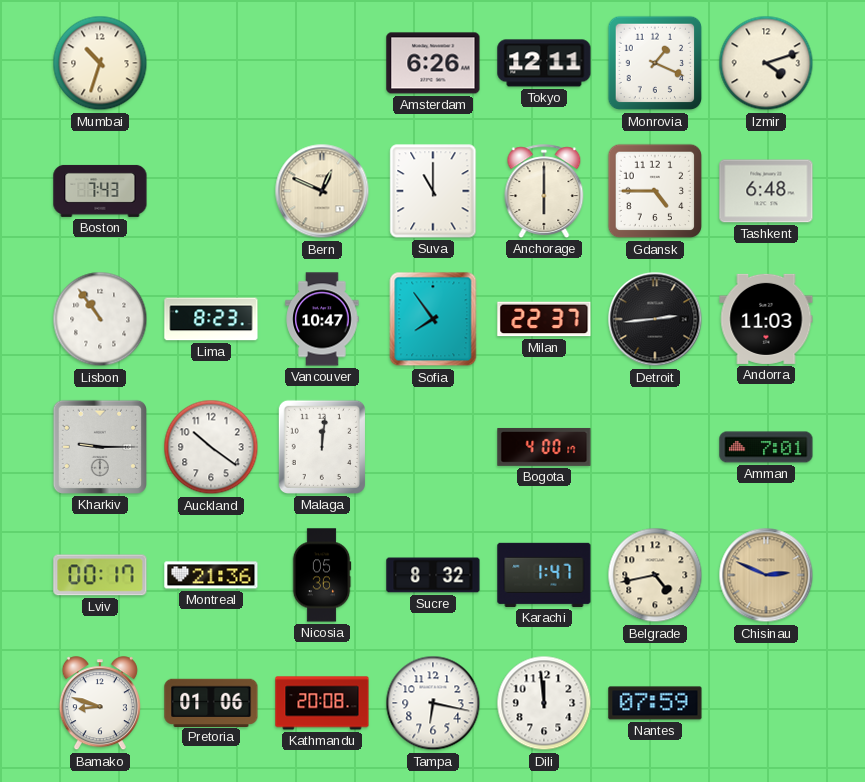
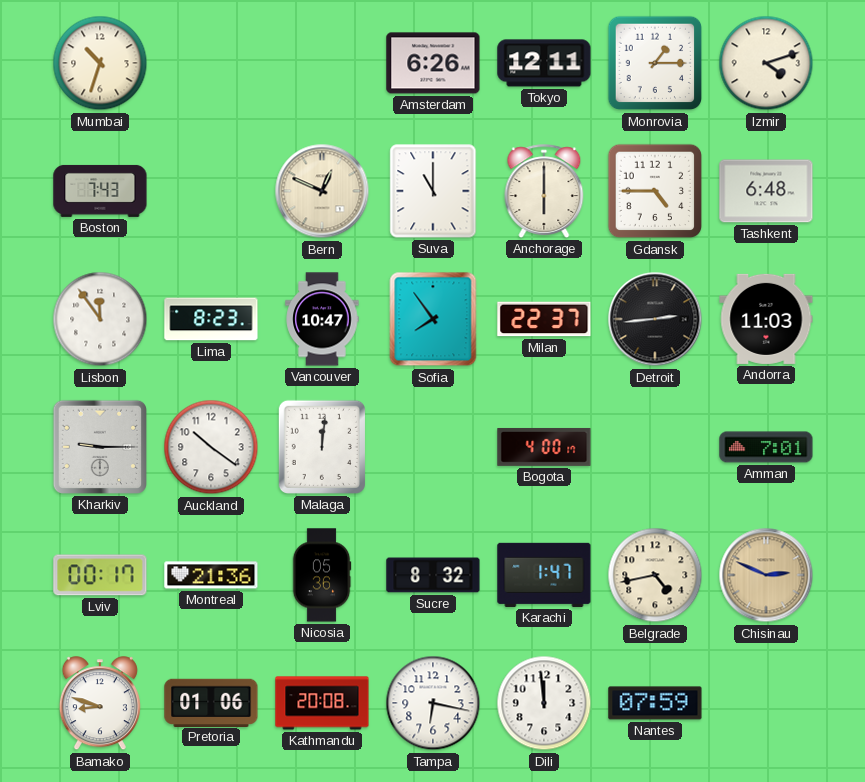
Monrovia: 1:19 -> 1:15
Lisbon: 10:54 -> 11:54
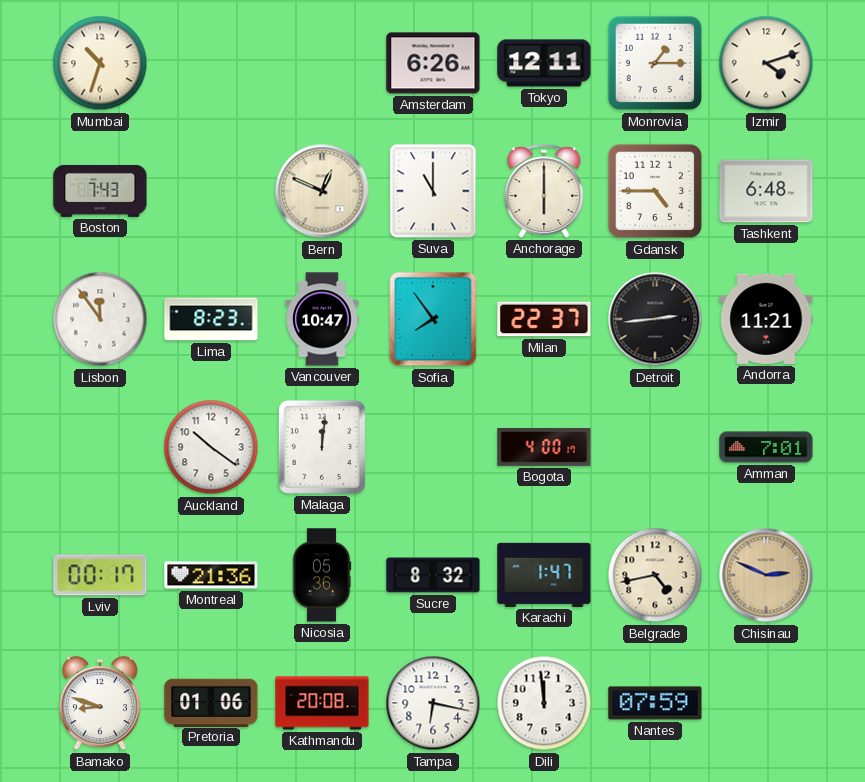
Andorra: 11:03 -> 11:21
Kharkiv: 9:15 -> none
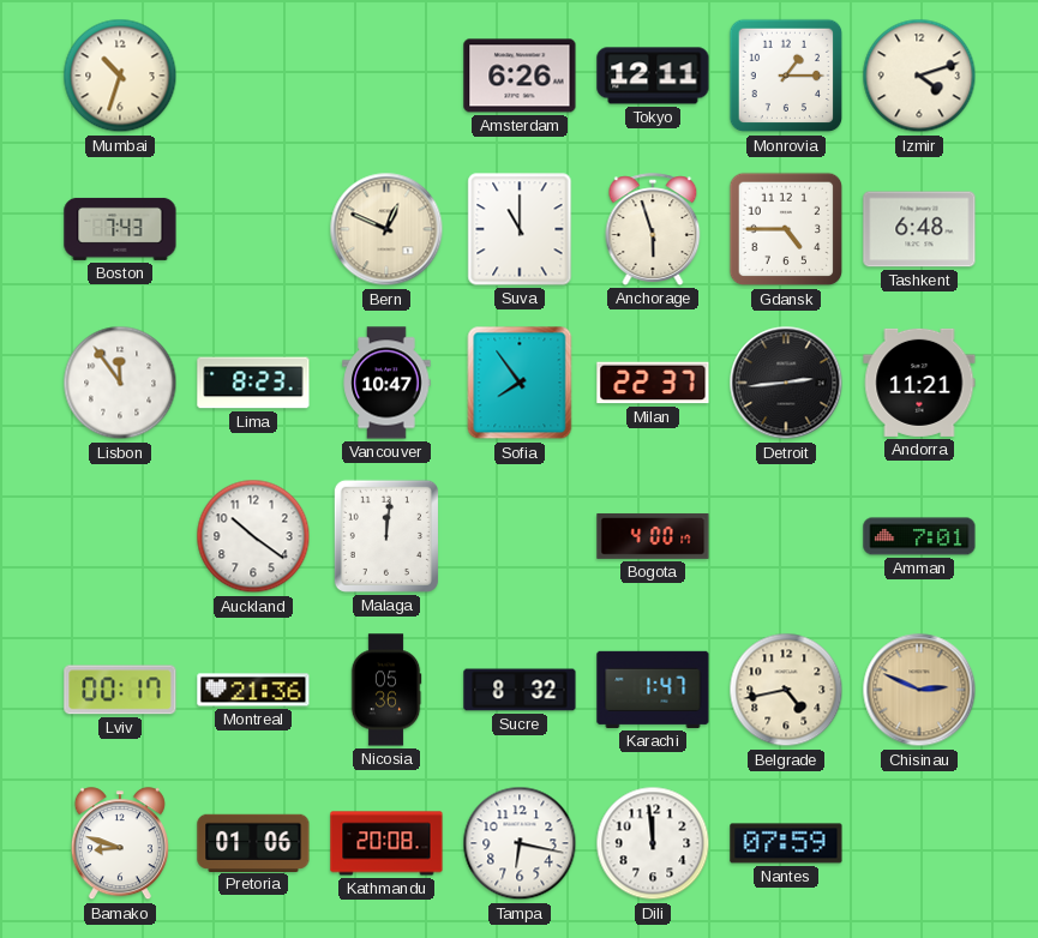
Anchorage: 6:00 -> 5:57
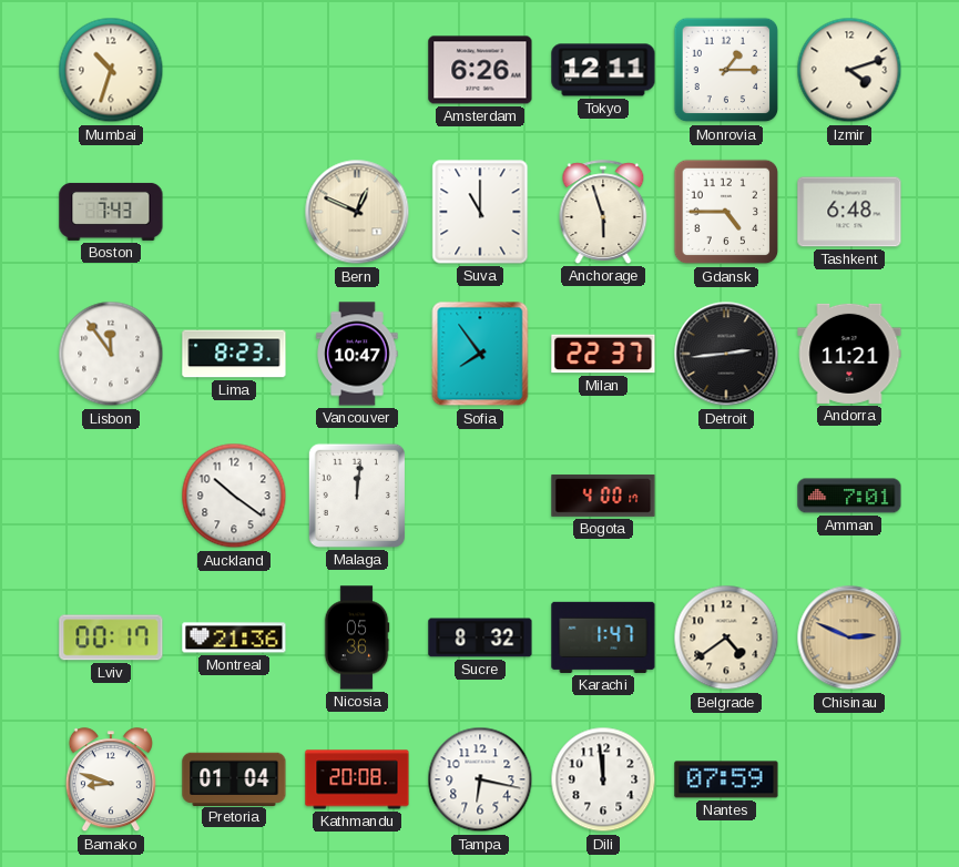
Belgrade: 4:43 -> 4:39
Pretoria: 01:06 -> 01:04
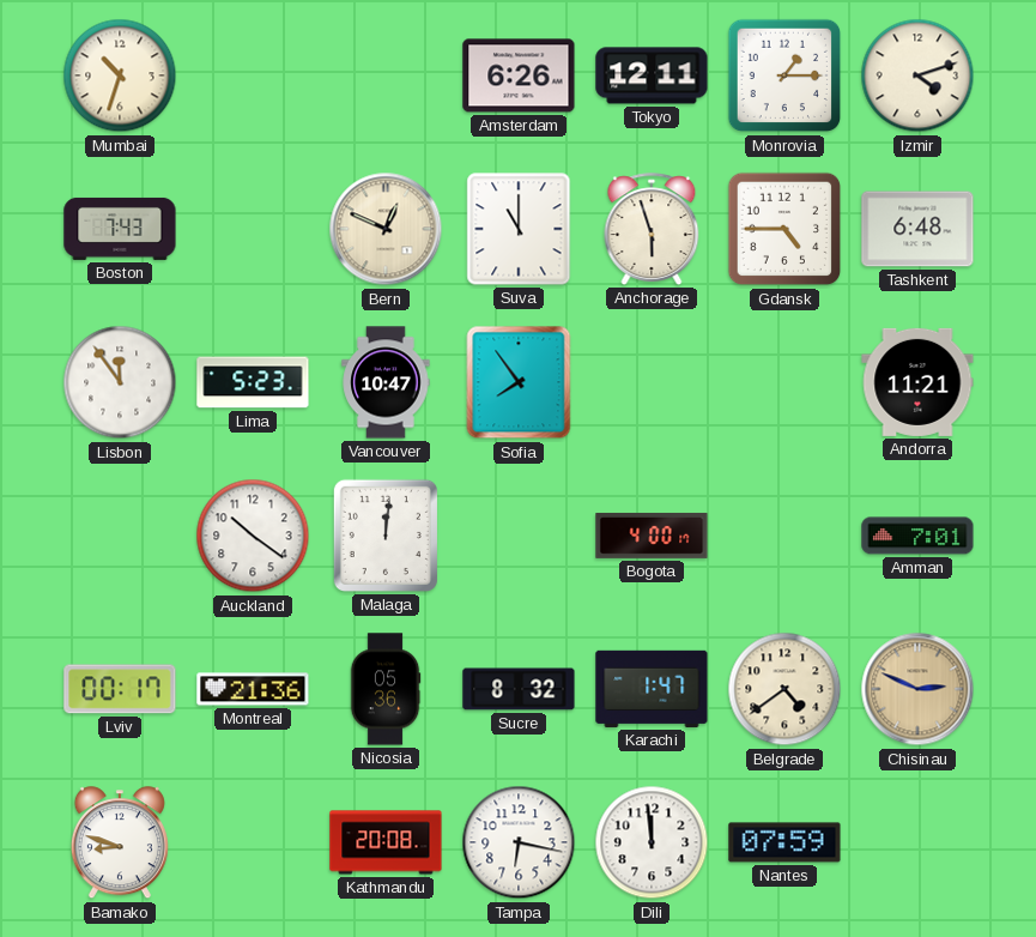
Lima: 8:23 -> 5:23
Milan: 22:37 -> none
Detroit: 2:44 -> none
Pretoria: 01:04 -> none
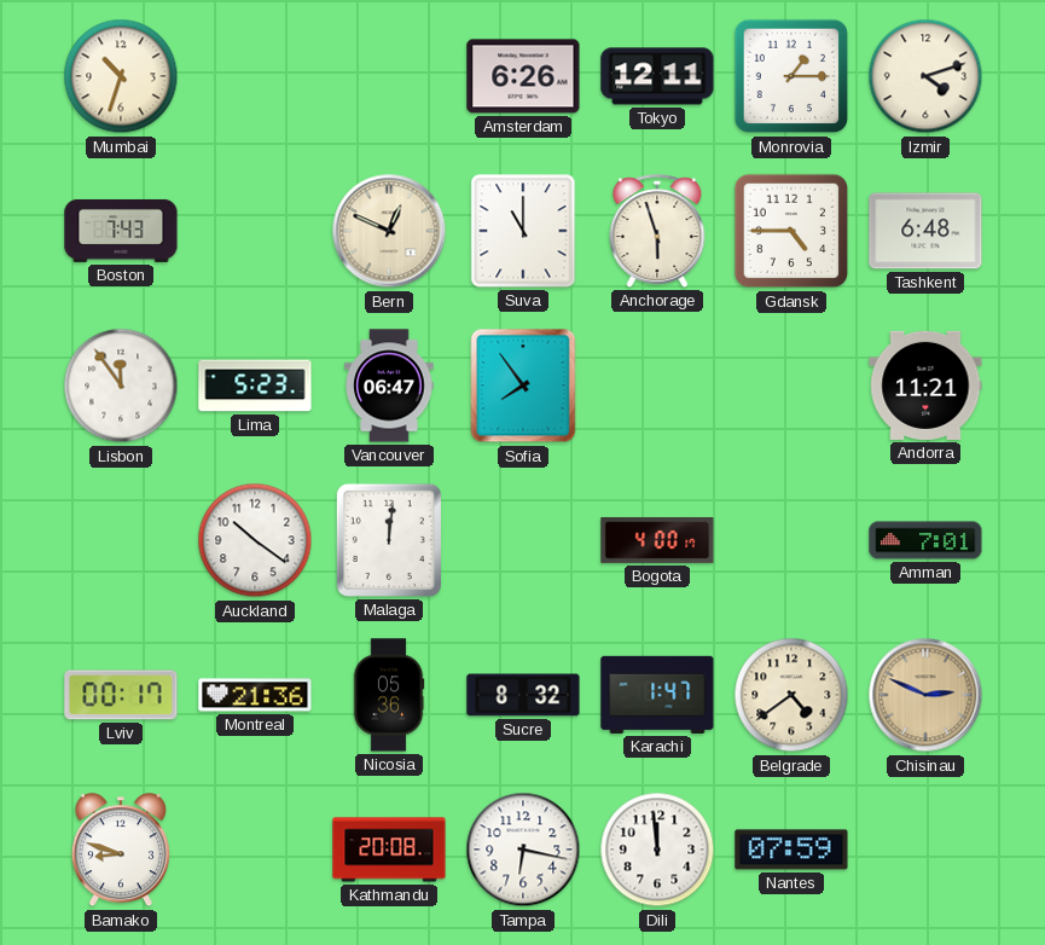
Vancouver: 10:47 -> 06:47
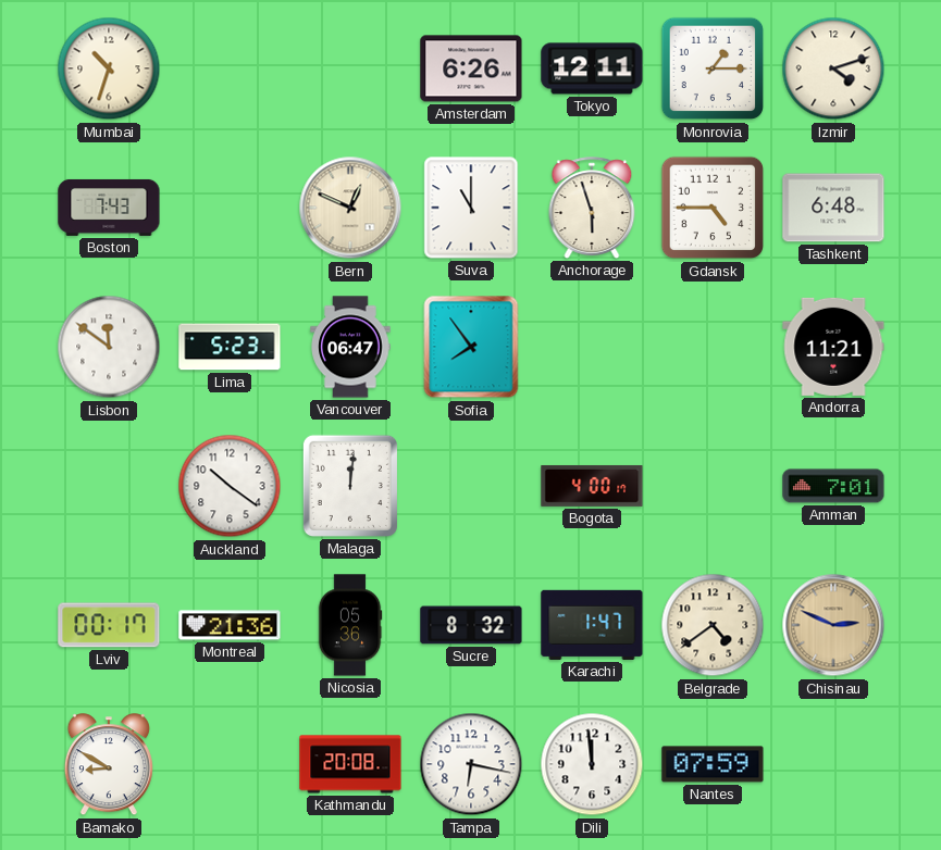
Lisbon: 11:54 -> 11:51
Bamako: 8:48 -> 8:50
